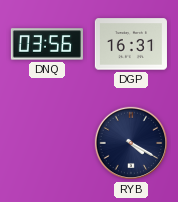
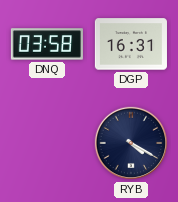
DNQ: 03:56 -> 03:58
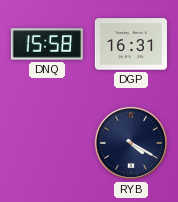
DNQ: 03:58 -> 15:58
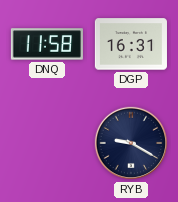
DNQ: 15:58 -> 11:58
RYB: 4:20 -> 9:20
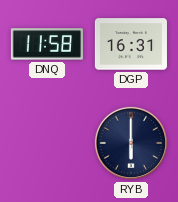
RYB: 9:20 -> 6:00
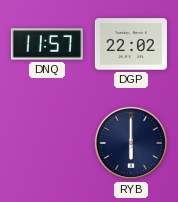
DNQ: 11:58 -> 11:57
DGP: 16:31 -> 22:02
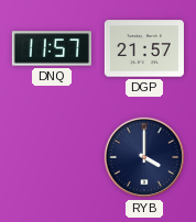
DGP: 22:02 -> 21:57
RYB: 6:00 -> 4:00
